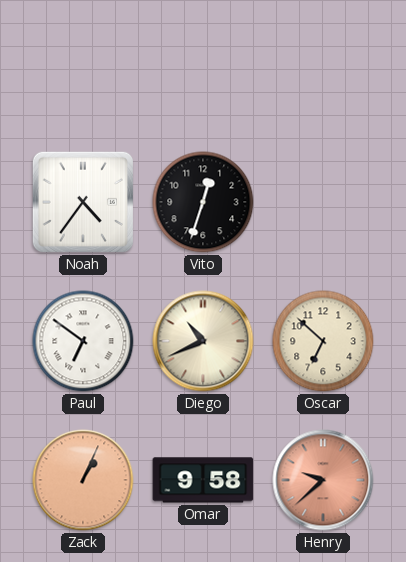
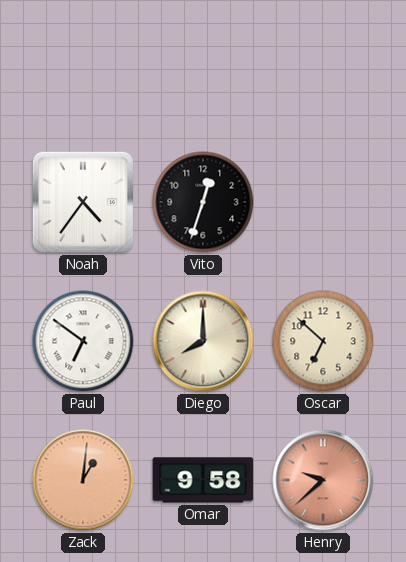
Diego: 10:41 -> 8:00
Zack: 1:04 -> 1:01
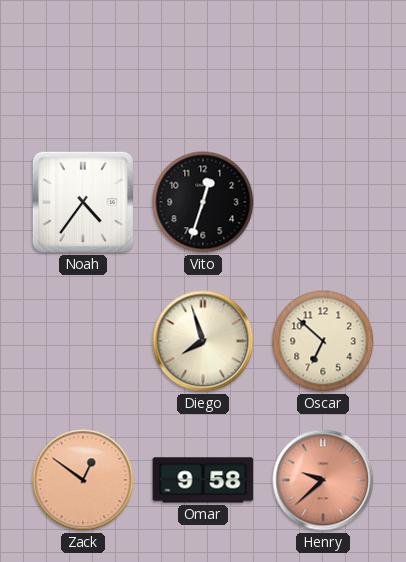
Paul: 6:51 -> none
Diego: 8:00 -> 7:57
Zack: 1:01 -> 12:51
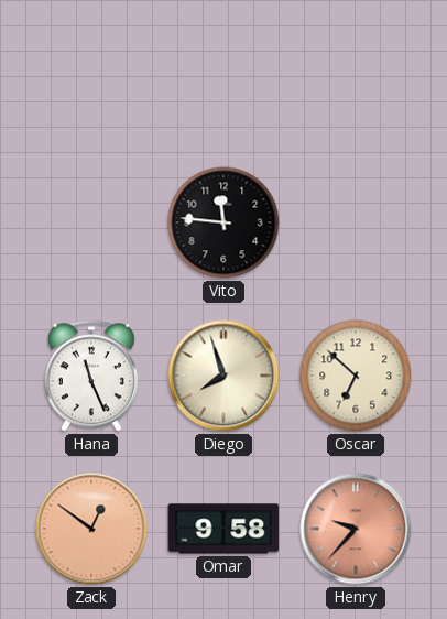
Noah: 4:36 -> none
Vito: 12:33 -> 11:46
Hana: none -> 11:26
Henry: 9:38 -> 9:37
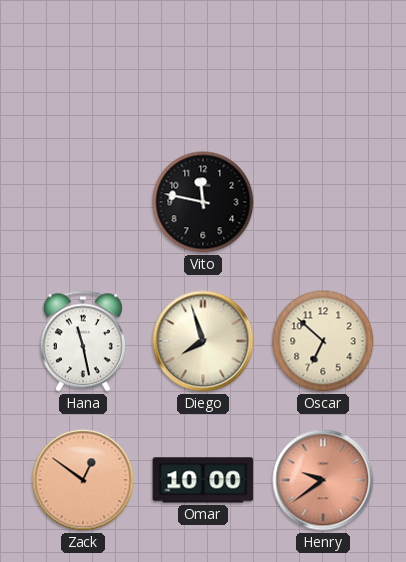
Vito: 11:46 -> 11:47
Hana: 11:26 -> 11:28
Omar: 9:58 -> 10:00
Henry: 9:37 -> 9:39
